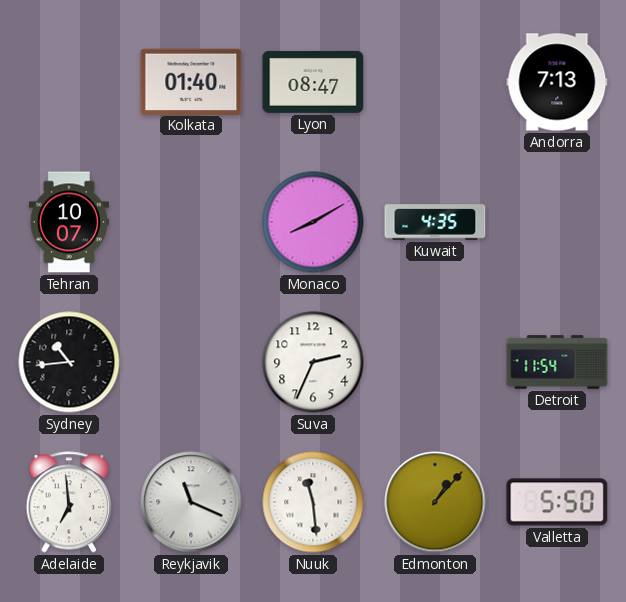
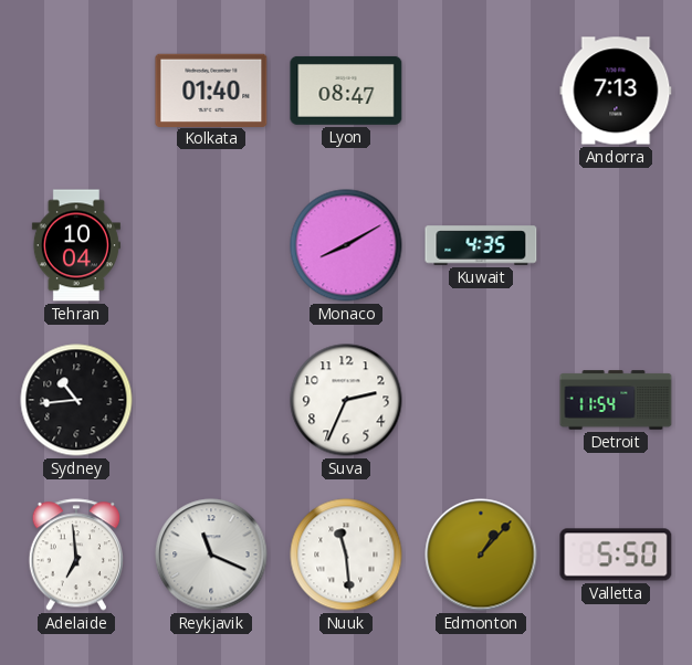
Tehran: 10:07 -> 10:04
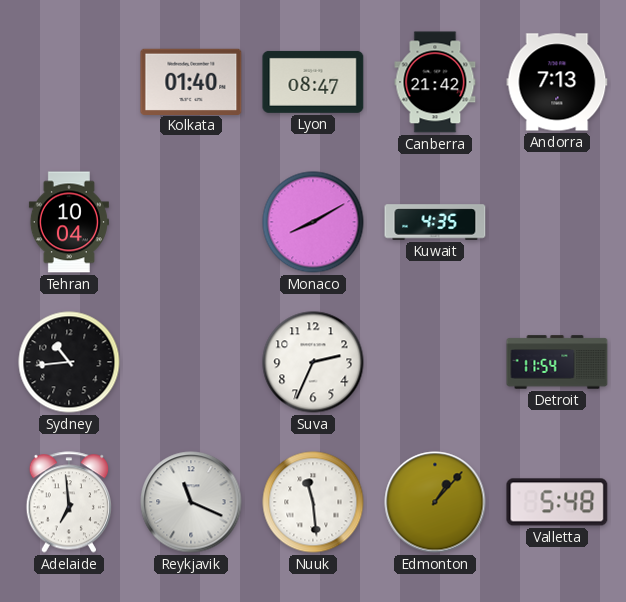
Canberra: none -> 21:42
Valletta: 5:50 -> 5:48
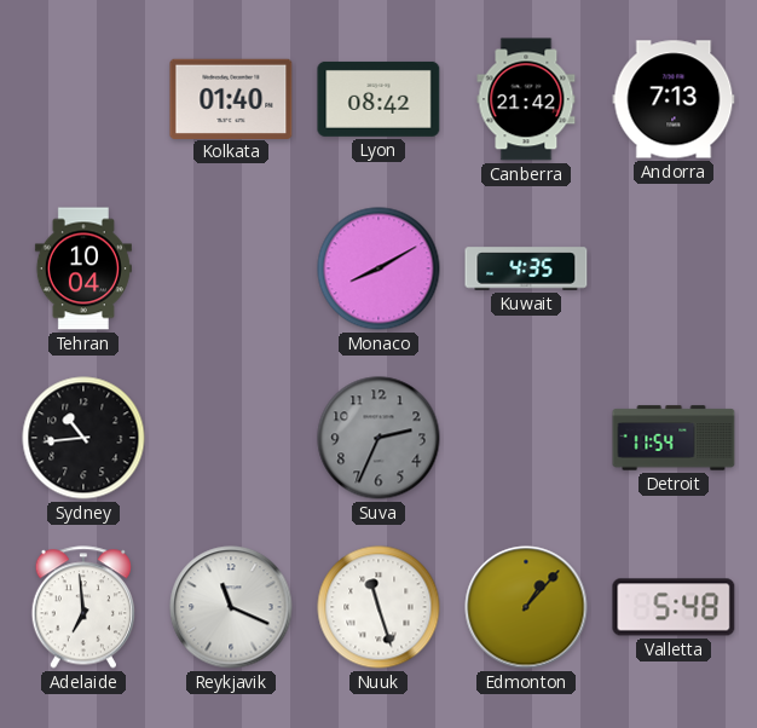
Lyon: 08:47 -> 08:42
Suva dial: white -> grey
Nuuk: 11:29 -> 11:27
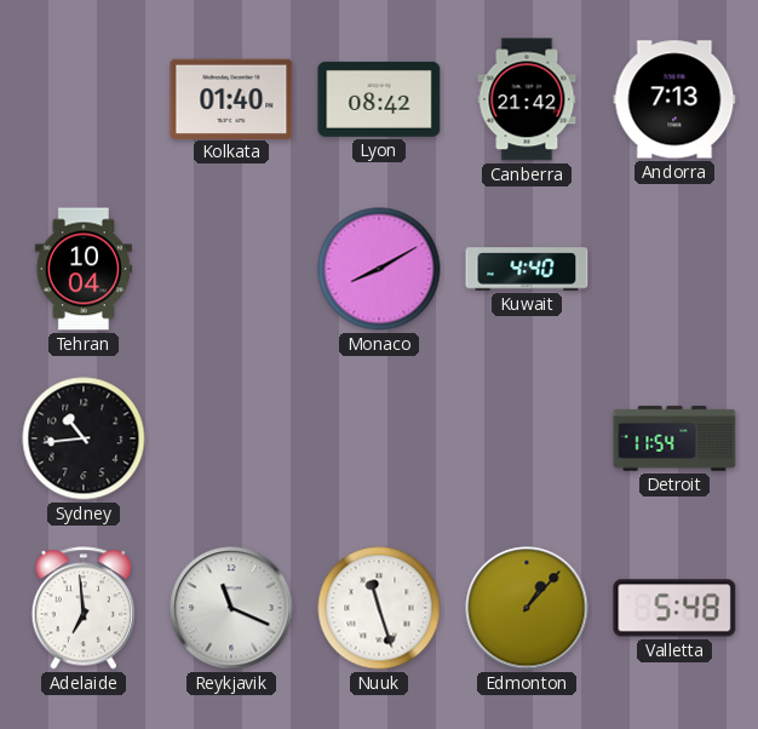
Kuwait: 4:35 -> 4:40
Suva: 2:34 -> none
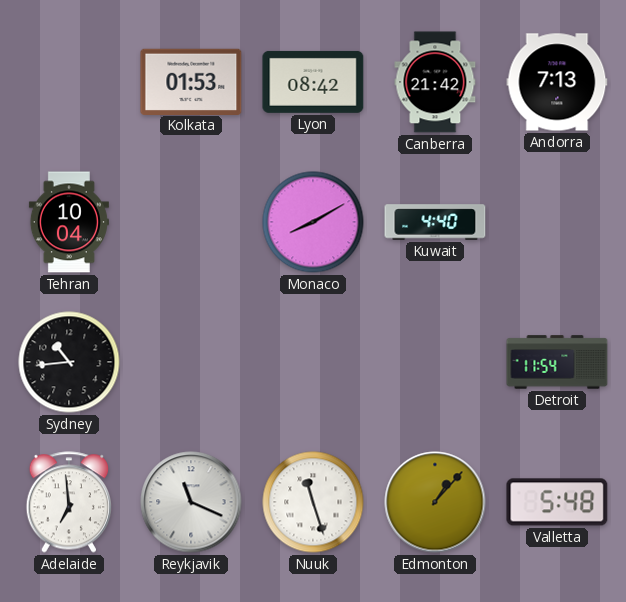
Kolkata: 01:40 -> 01:53
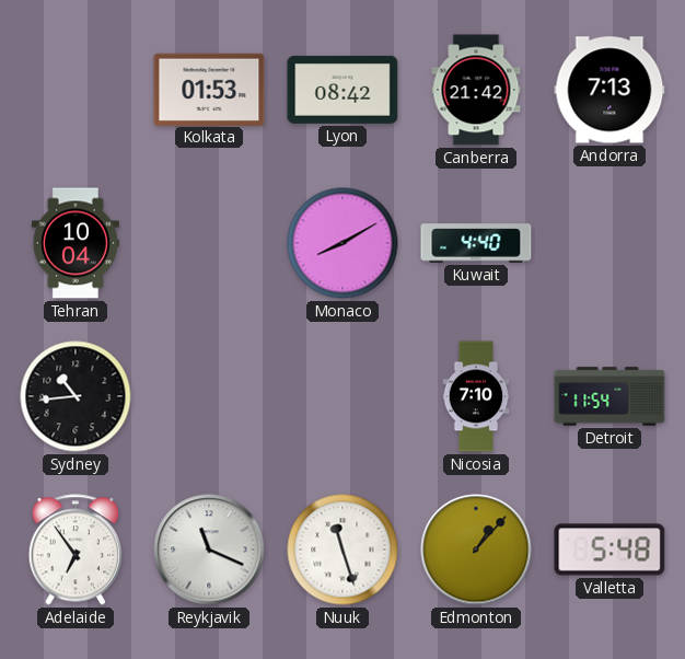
Nicosia: none -> 7:10
Adelaide: 6:59 -> 6:54
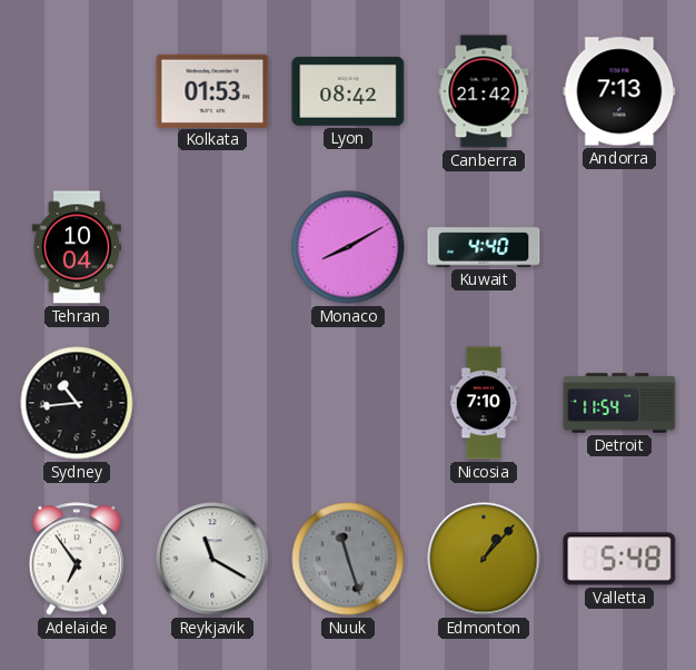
Reykjavik: 11:19 -> 11:20
Nuuk dial: white -> grey
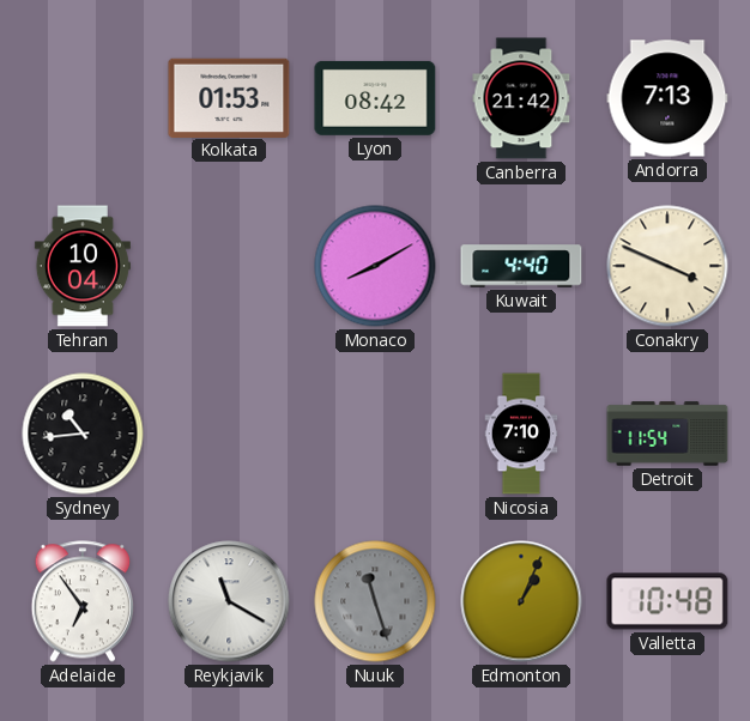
Conakry: none -> 3:49
Edmonton: 1:07 -> 1:04
Valletta: 5:48 -> 10:48
